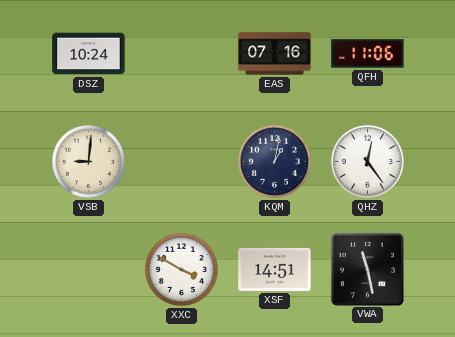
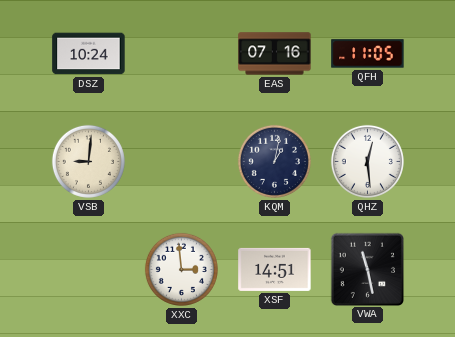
QFH: 11:06 -> 11:05
QHZ: 12:24 -> 12:29
XXC: 3:50 -> 2:59
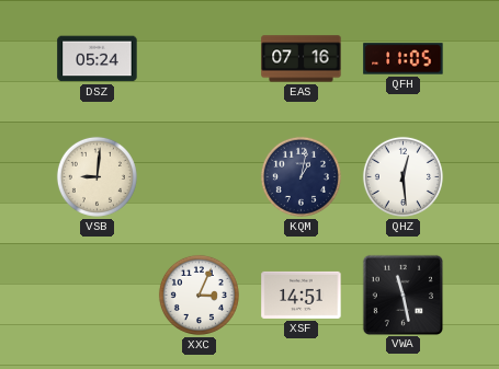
DSZ: 10:24 -> 05:24
XXC: 2:59 -> 3:04
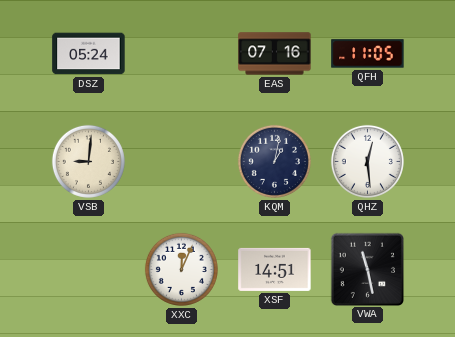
XXC: 3:04 -> 12:04
